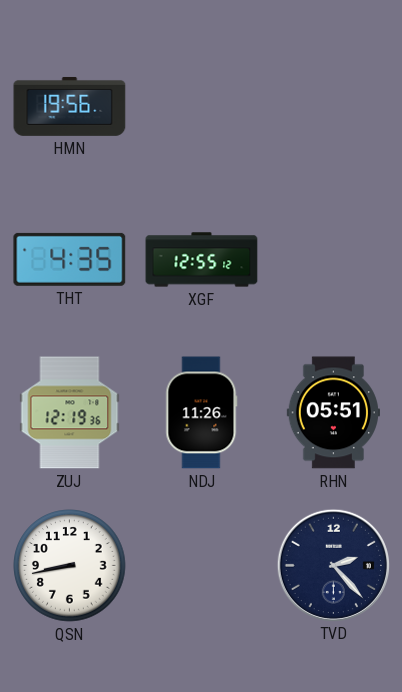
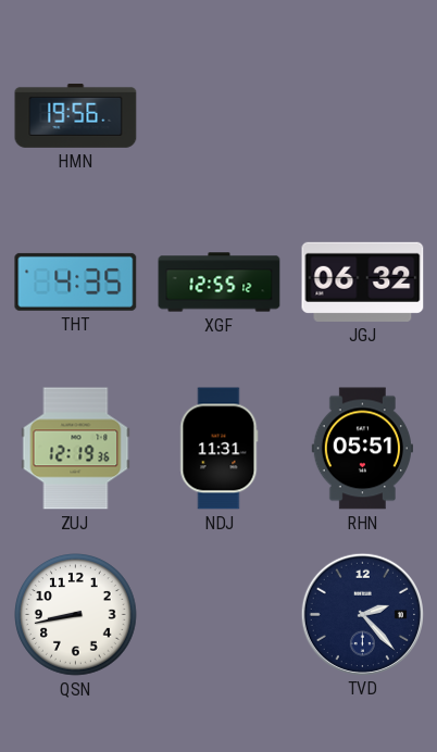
JGJ: none -> 06:32
NDJ: 11:26 -> 11:31
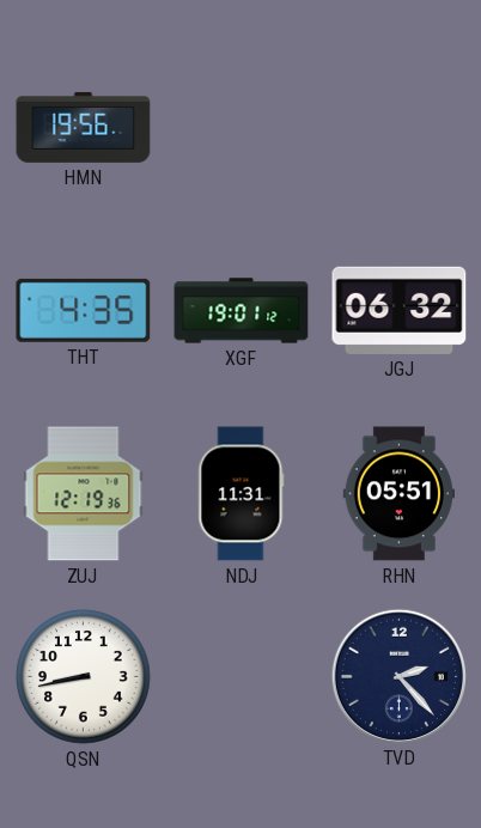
XGF: 12:55 -> 19:01
